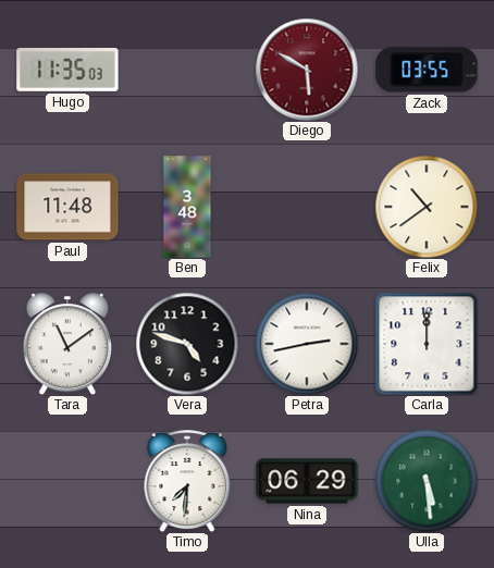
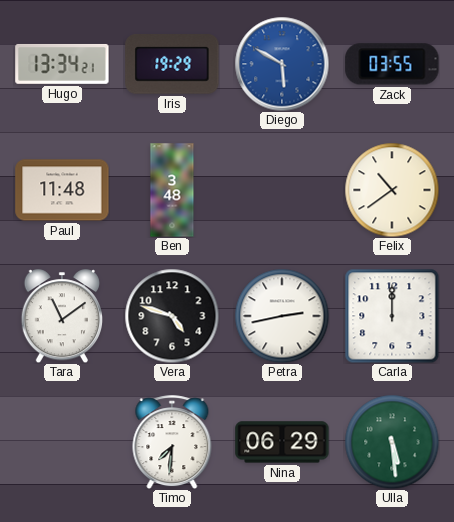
Hugo: 11:35 -> 13:34
Iris: none -> 19:29
Diego dial: burgundy -> blue
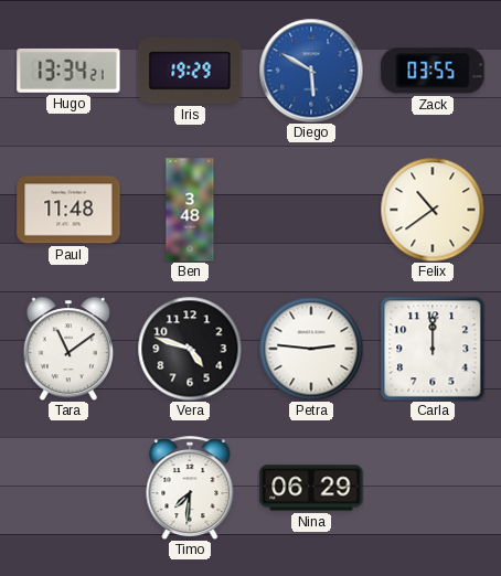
Petra: 2:43 -> 2:46
Ulla: 5:29 -> none
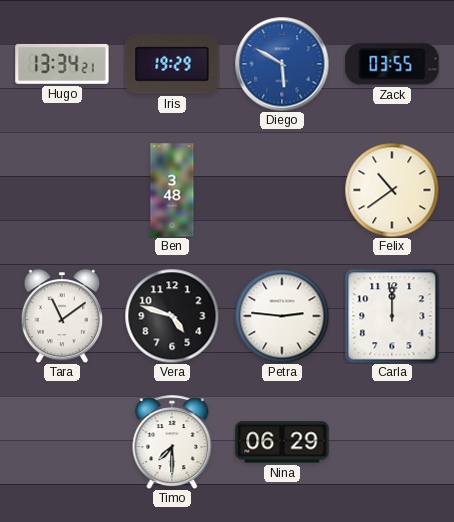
Paul: 11:48 -> none
Timo: 7:31 -> 7:30
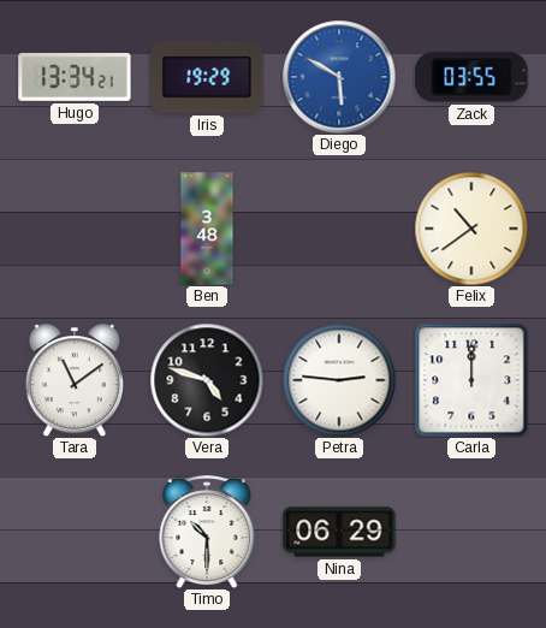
Timo: 7:30 -> 10:30
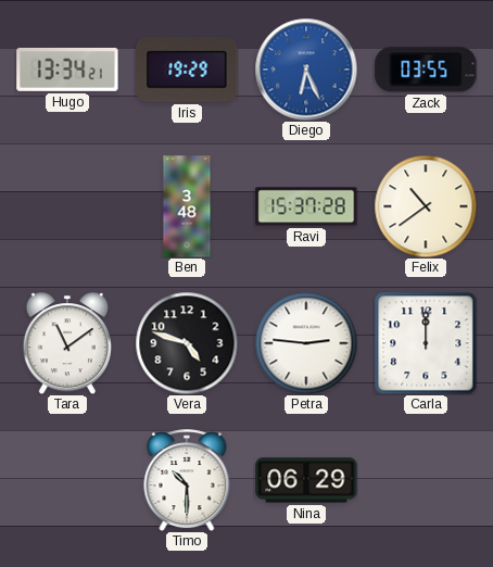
Diego: 5:50 -> 6:26
Ravi: none -> 15:37
